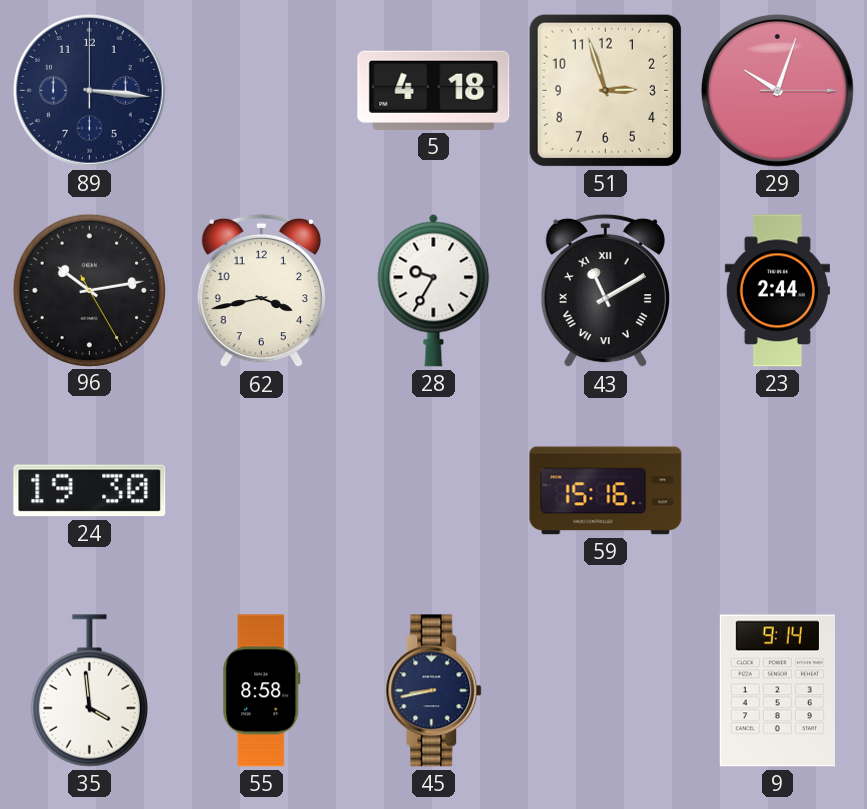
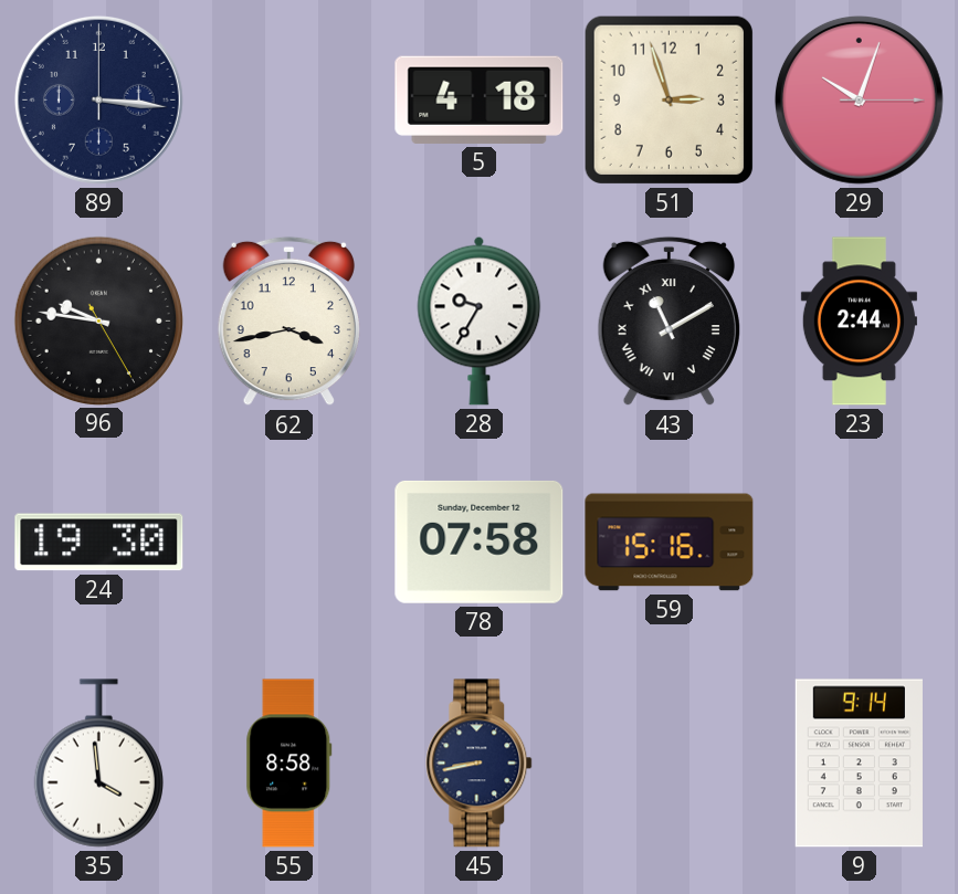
96: 10:13 -> 9:46
78: none -> 07:58
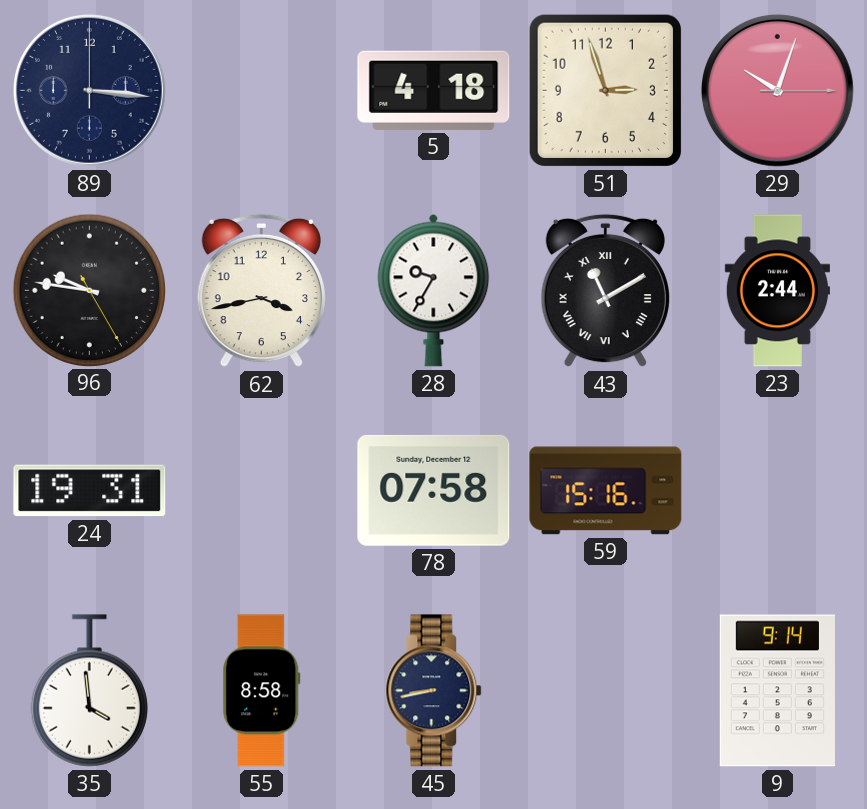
24: 19:30 -> 19:31
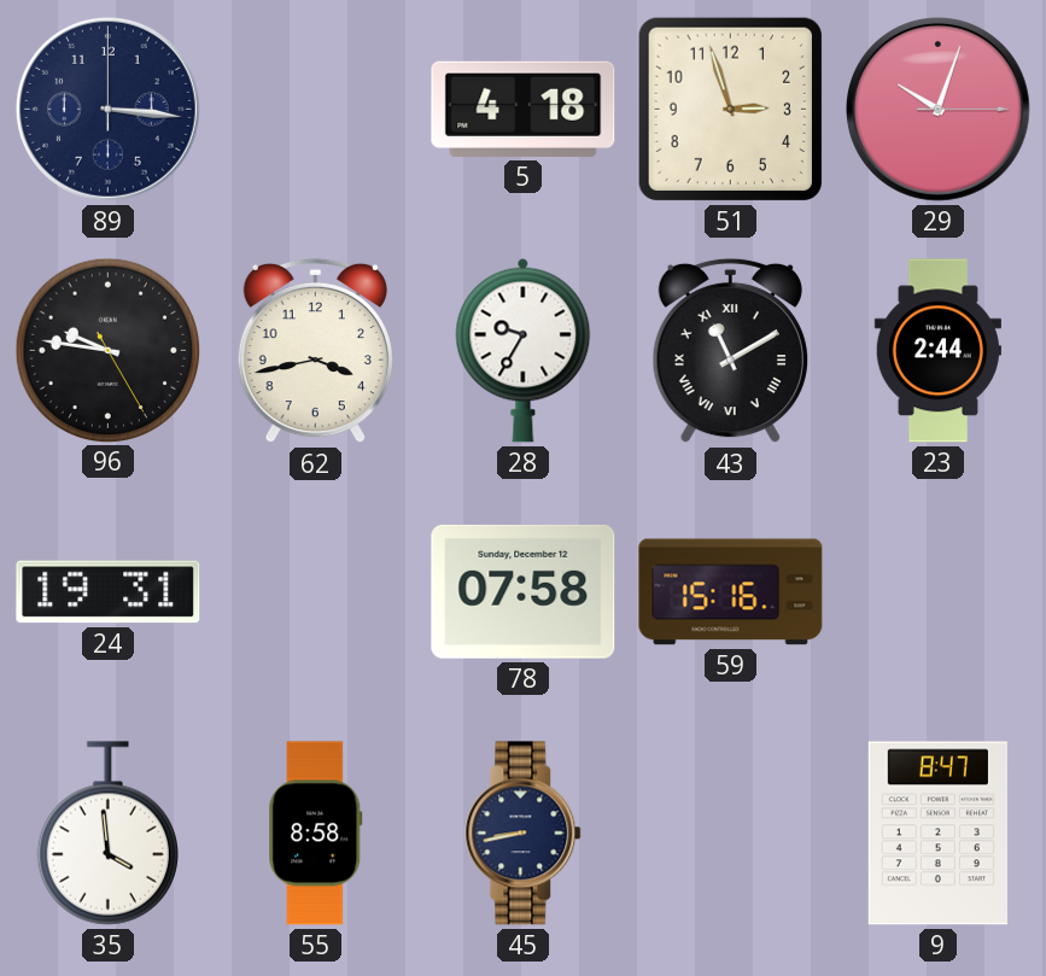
9: 9:14 -> 8:47
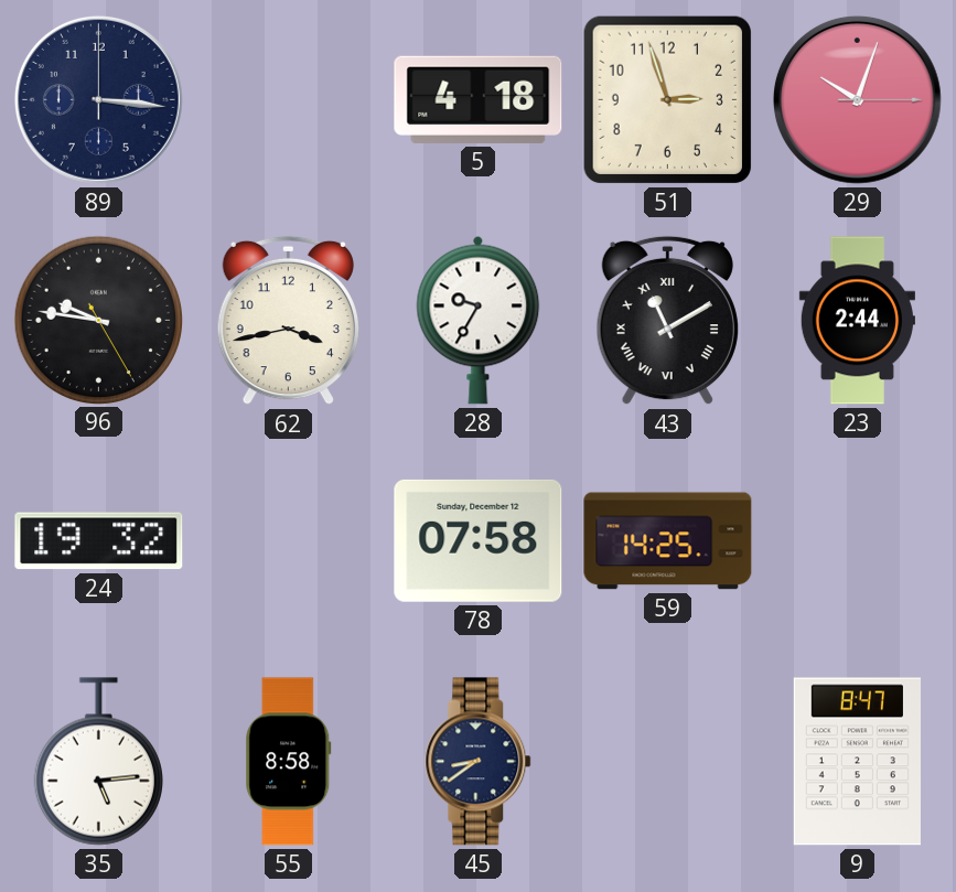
24: 19:31 -> 19:32
59: 15:16 -> 14:25
35: 3:59 -> 5:14
45: 8:43 -> 8:39
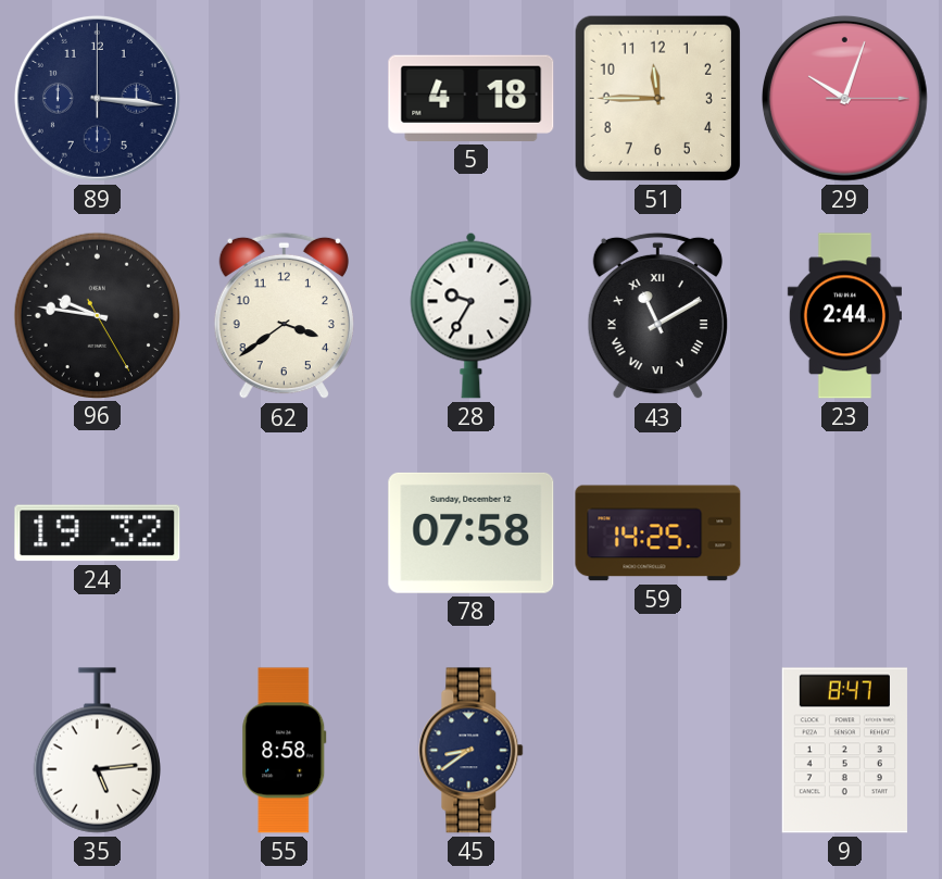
51: 2:57 -> 11:45
62: 3:43 -> 3:39
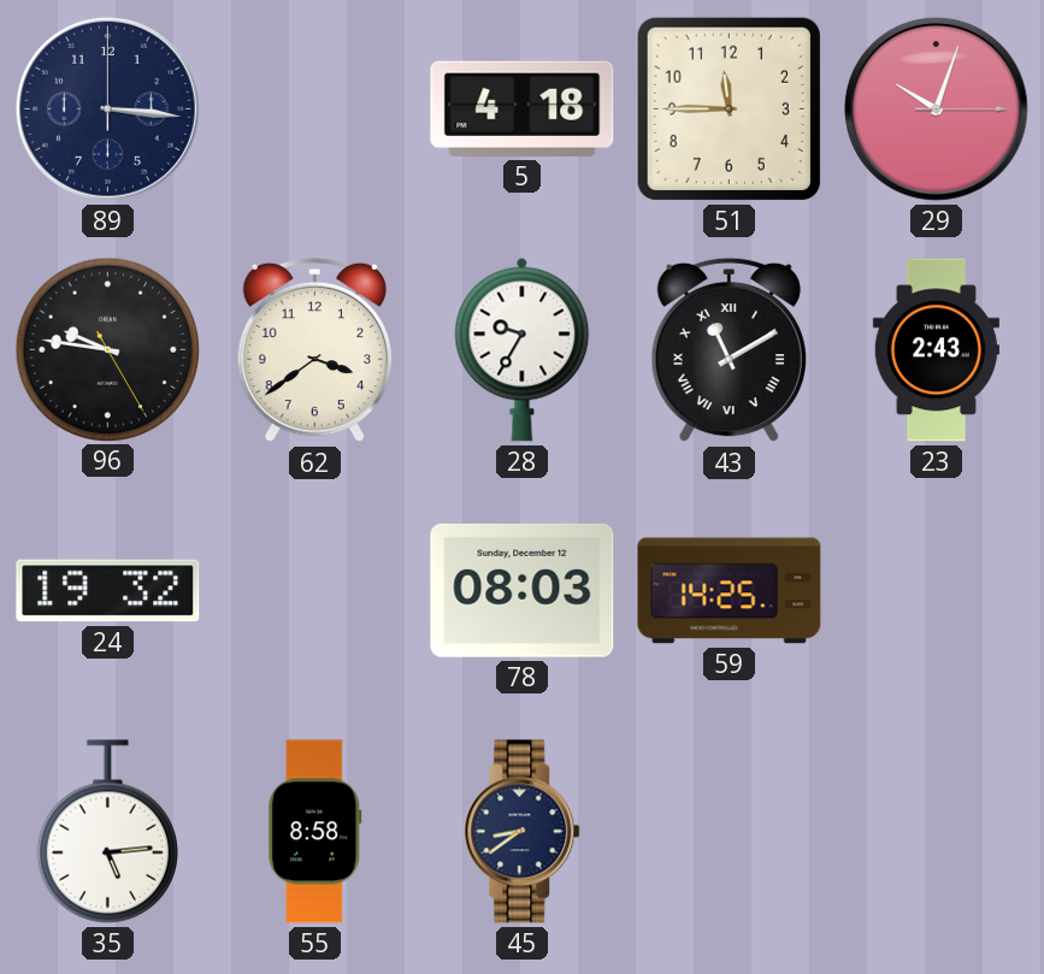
23: 2:44 -> 2:43
78: 07:58 -> 08:03
9: 8:47 -> none
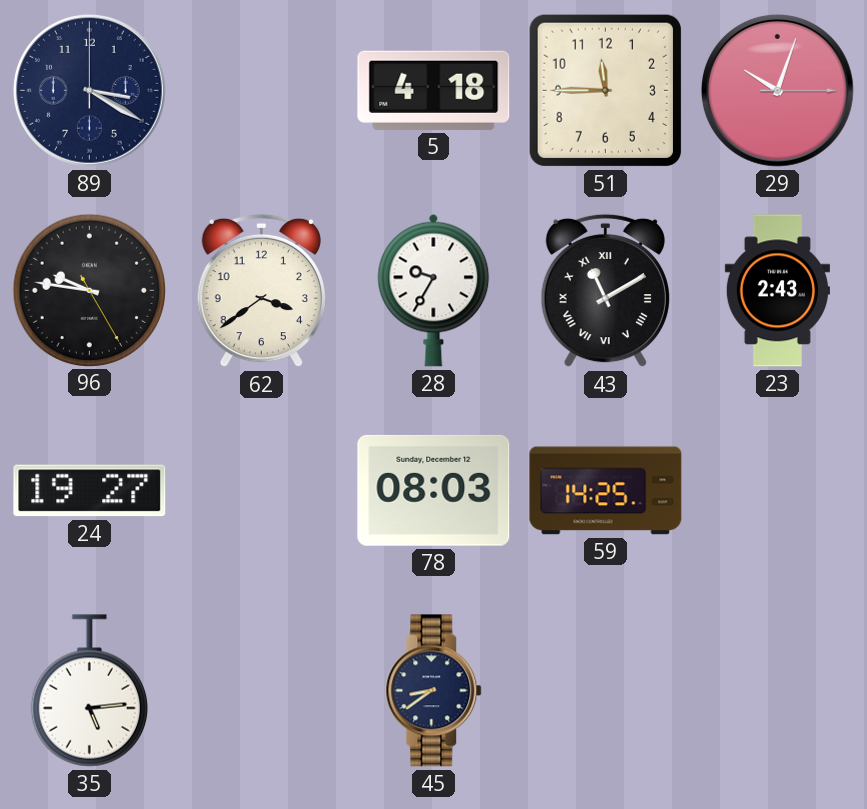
89: 3:16 -> 3:20
24: 19:32 -> 19:27
55: 8:58 -> none
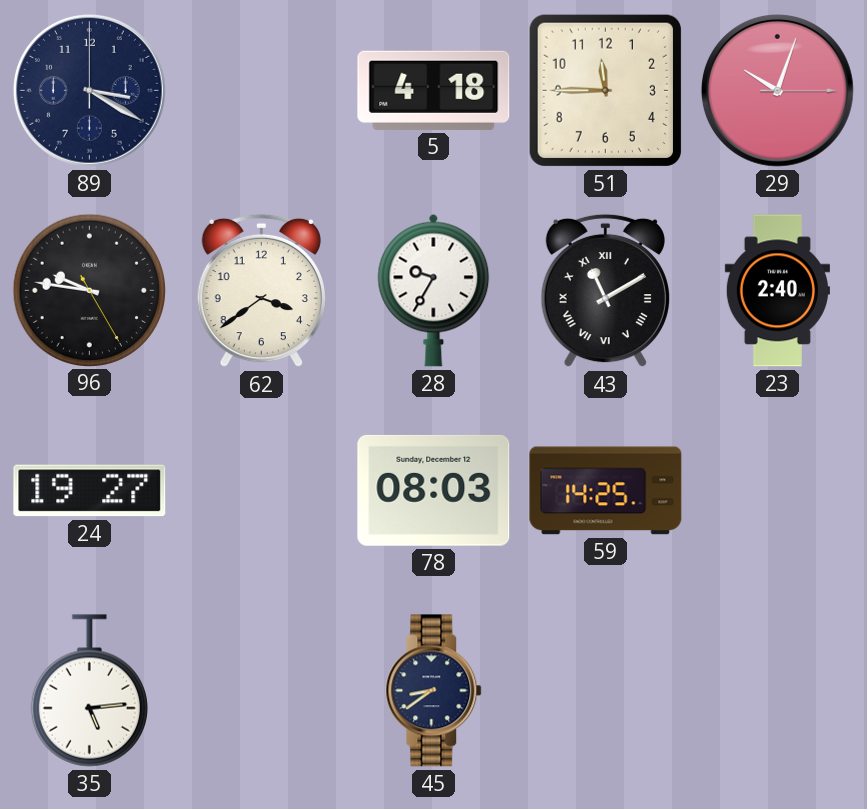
23: 2:43 -> 2:40
